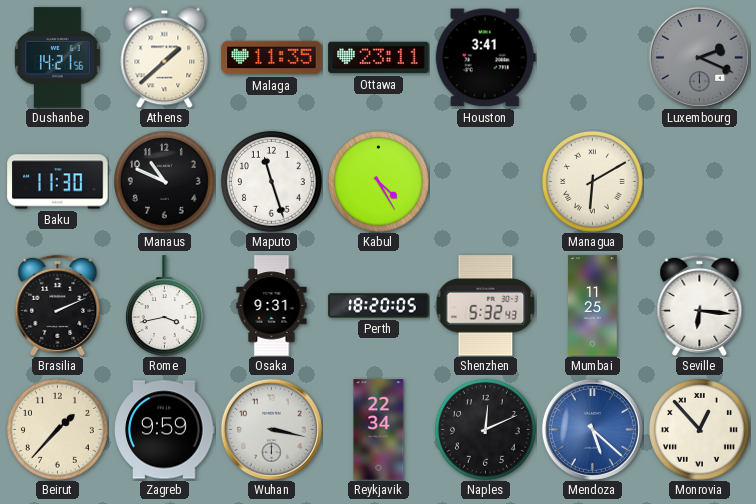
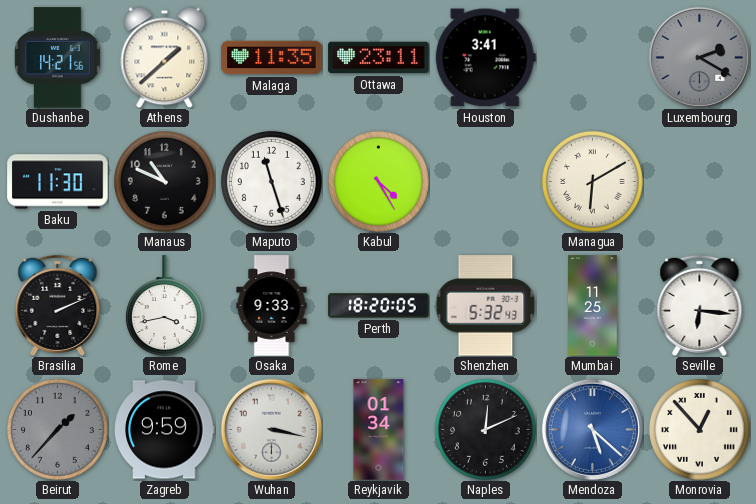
Luxembourg: 2:19 -> 2:20
Osaka: 9:31 -> 9:33
Beirut dial: cream -> grey
Reykjavik: 22:34 -> 01:34
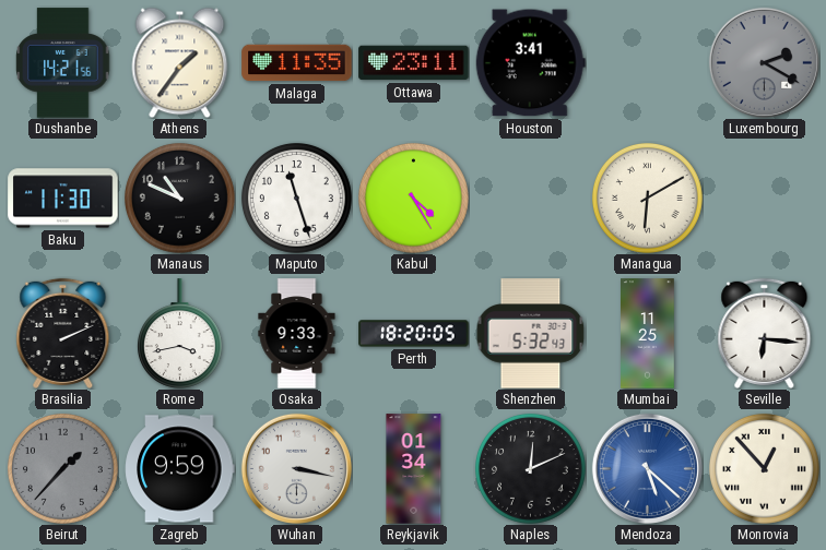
Athens: 1:38 -> 1:36
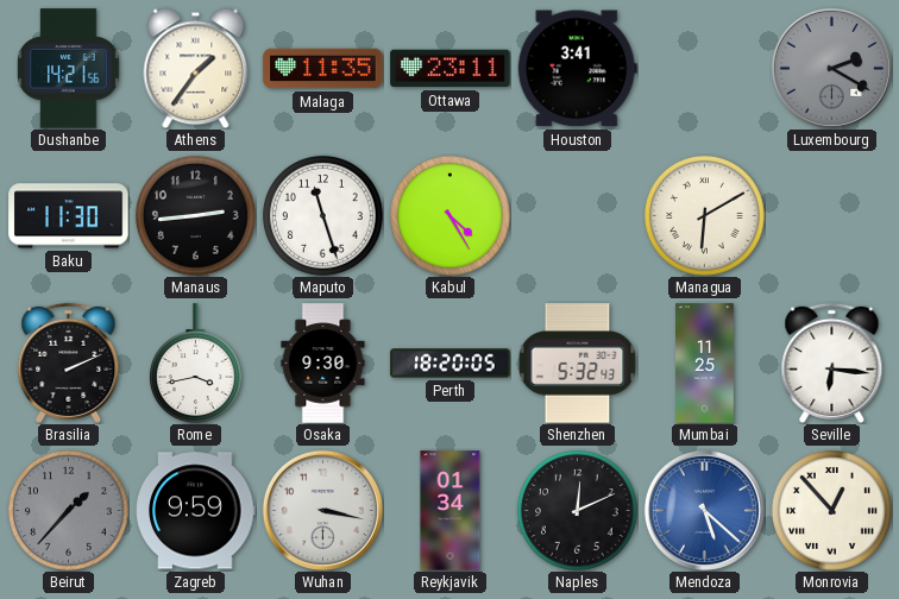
Manaus: 10:49 -> 2:44
Osaka: 9:33 -> 9:30
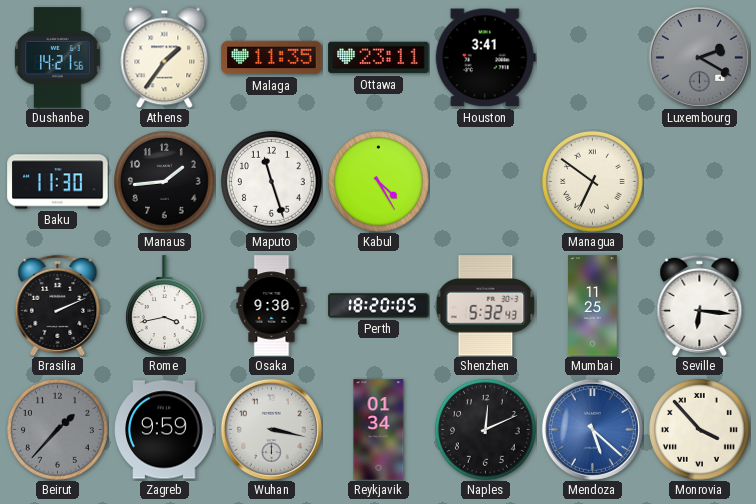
Manaus: 2:44 -> 1:44
Managua: 6:10 -> 6:51
Monrovia: 12:53 -> 3:53
